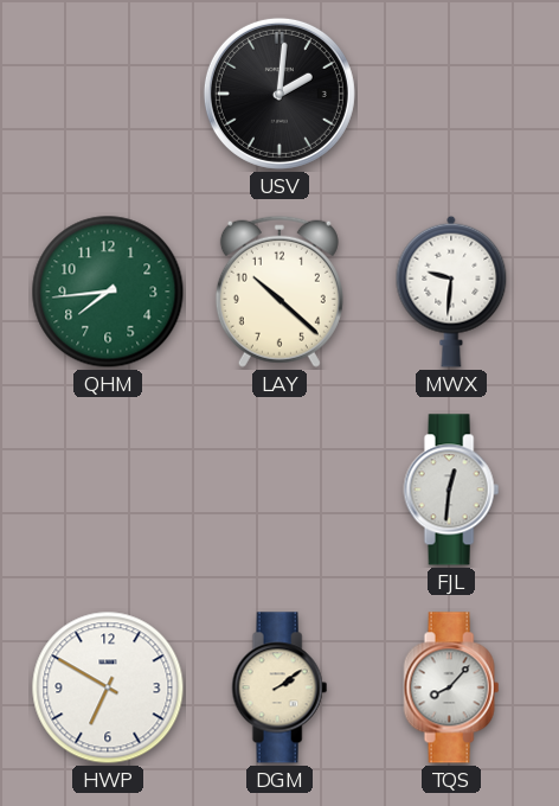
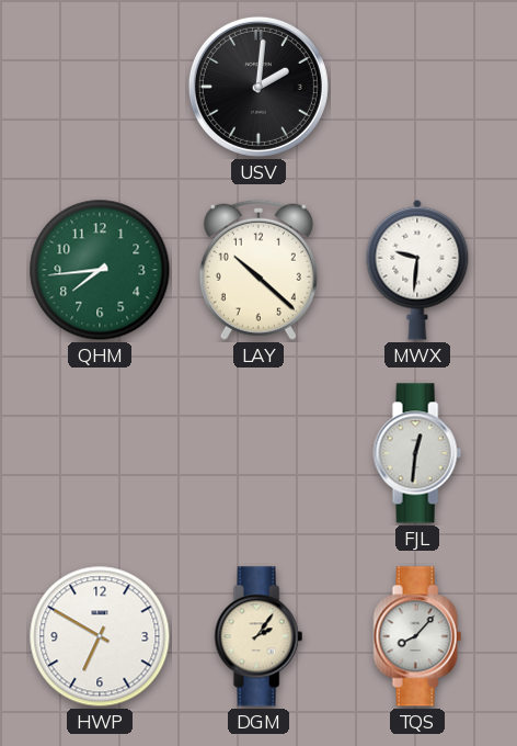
DGM: 2:09 -> 2:06
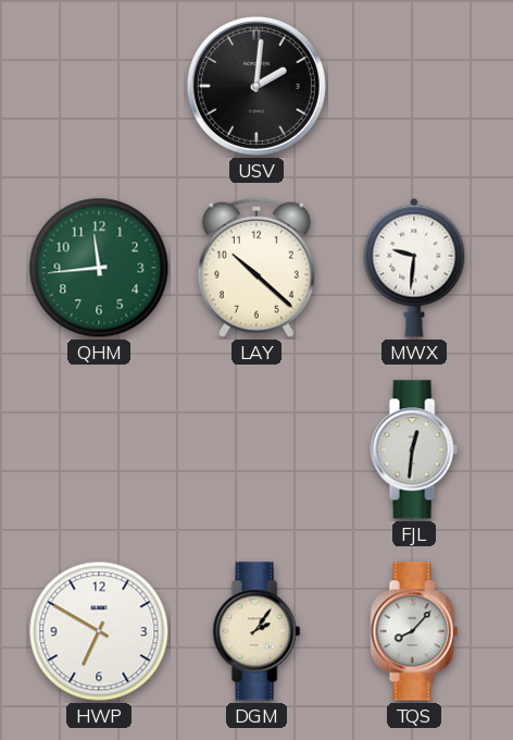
QHM: 7:44 -> 11:44
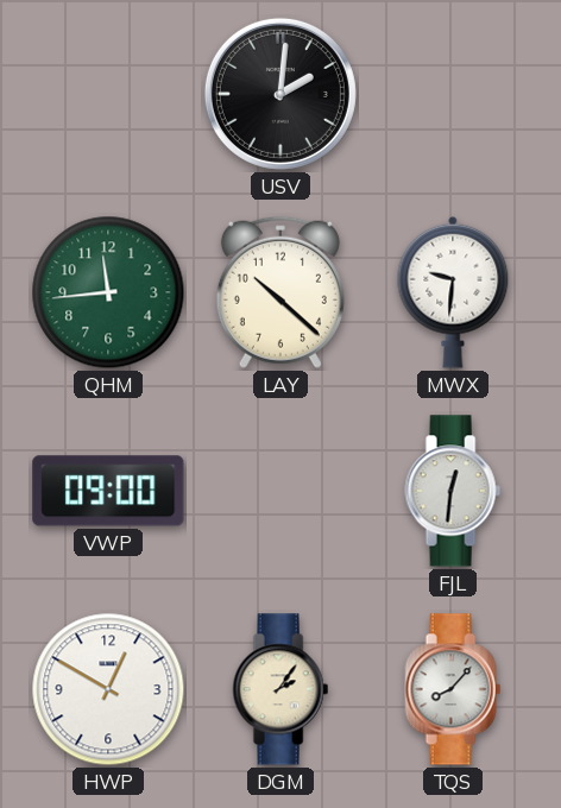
VWP: none -> 09:00
HWP: 6:50 -> 12:50
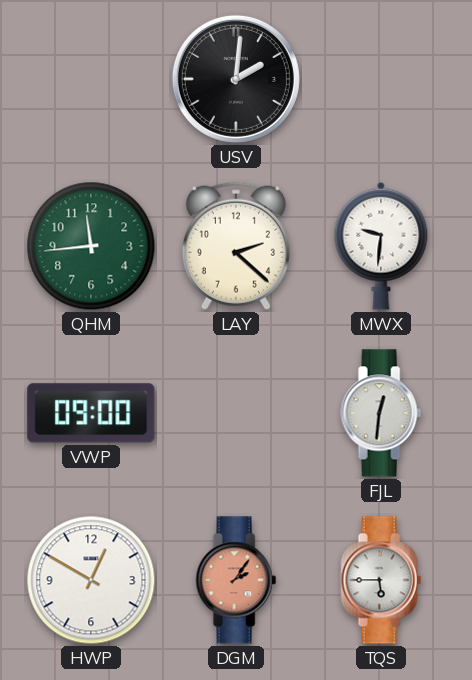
LAY: 10:22 -> 2:22
DGM dial: cream -> salmon
TQS: 8:07 -> 5:45
